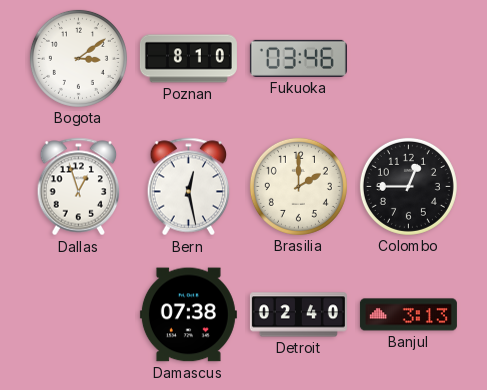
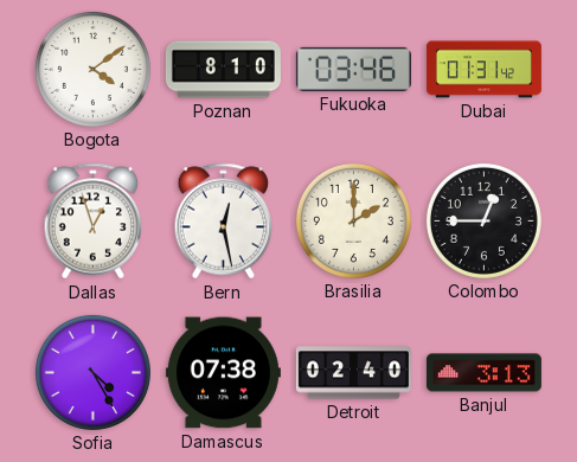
Bogota: 3:09 -> 4:09
Dubai: none -> 01:31
Sofia: none -> 4:25
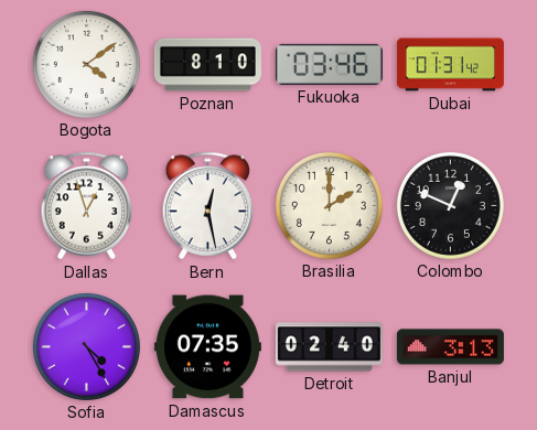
Colombo: 12:45 -> 12:49
Damascus: 07:38 -> 07:35
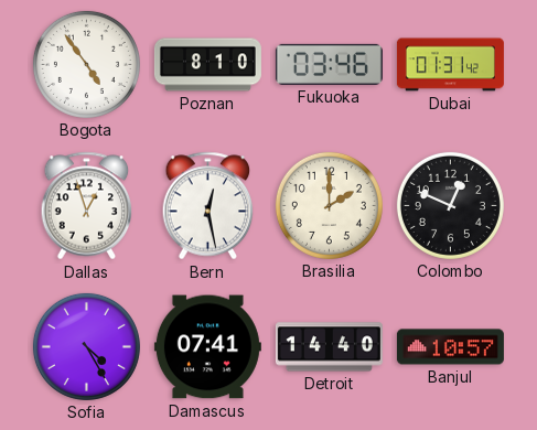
Bogota: 4:09 -> 4:54
Damascus: 07:35 -> 07:41
Detroit: 02:40 -> 14:40
Banjul: 3:13 -> 10:57
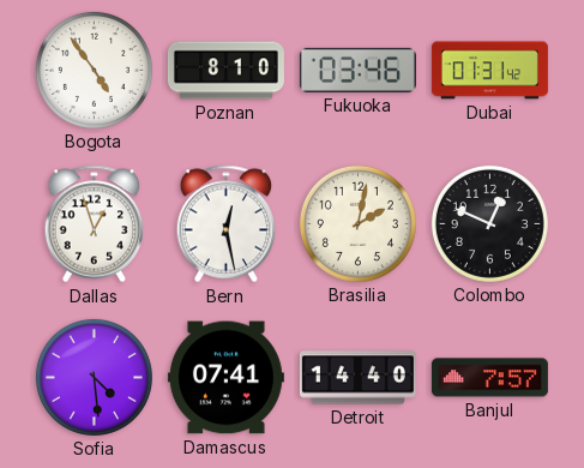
Brasilia: 2:00 -> 2:02
Sofia: 4:25 -> 4:29
Banjul: 10:57 -> 7:57
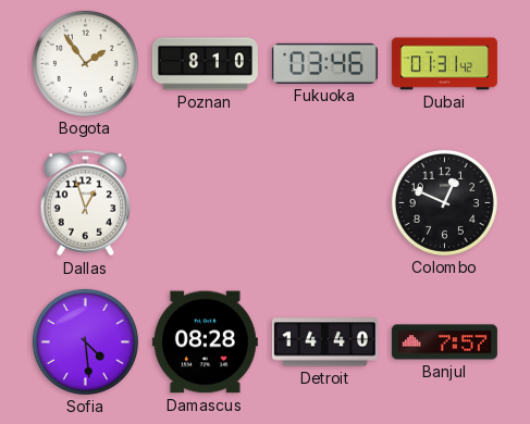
Bogota: 4:54 -> 1:54
Bern: 12:28 -> none
Brasilia: 2:02 -> none
Damascus: 07:41 -> 08:28
